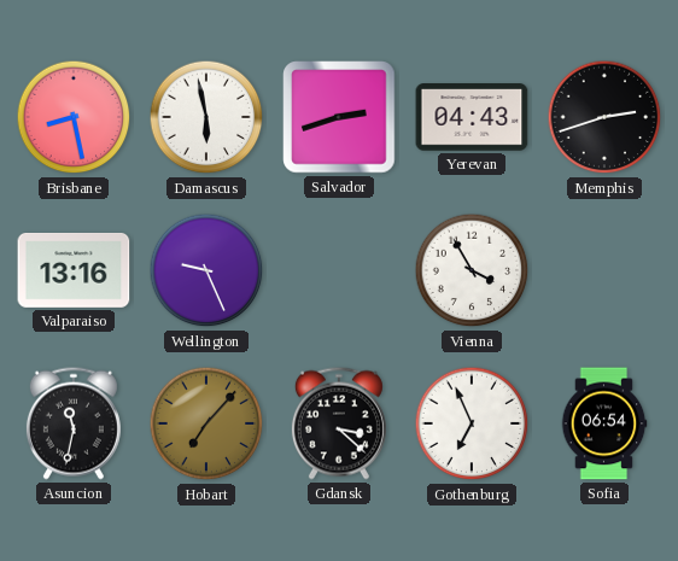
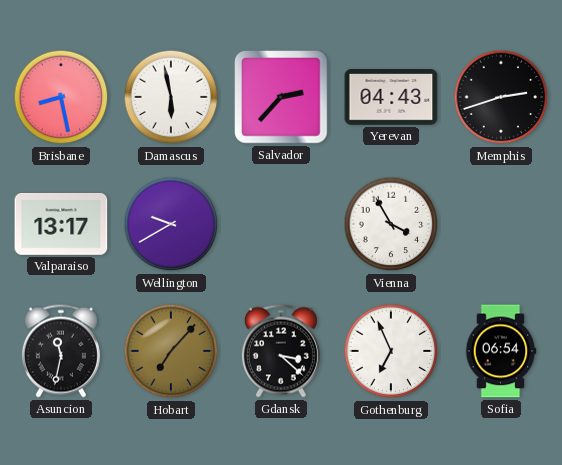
Salvador: 2:42 -> 2:37
Valparaiso: 13:16 -> 13:17
Wellington: 9:26 -> 9:40
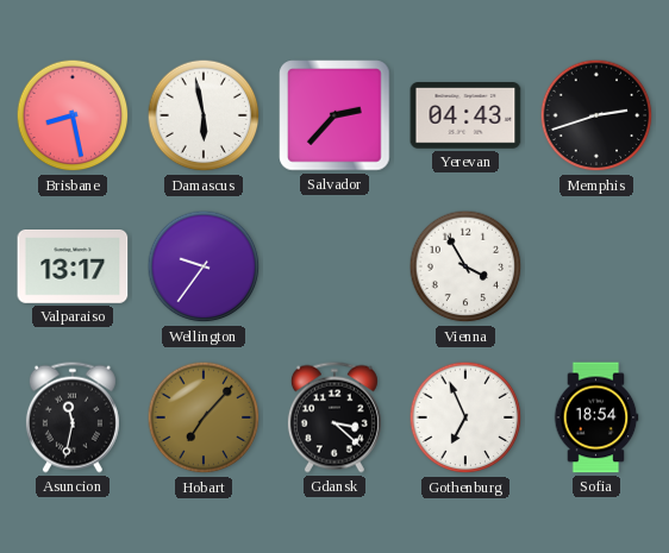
Wellington: 9:40 -> 9:36
Sofia: 06:54 -> 18:54
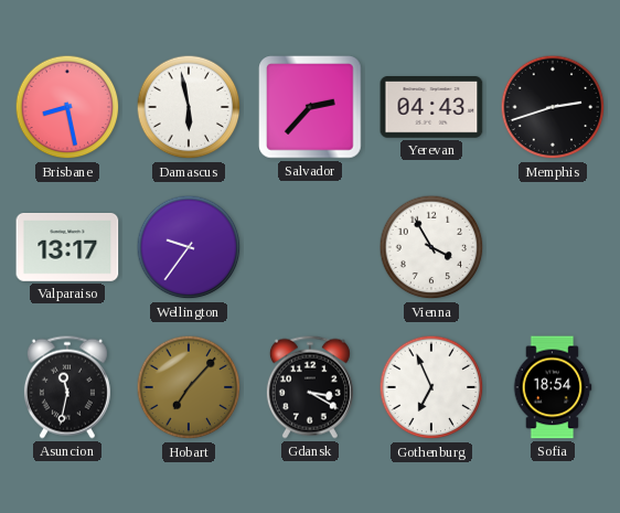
Gdansk: 3:22 -> 3:20
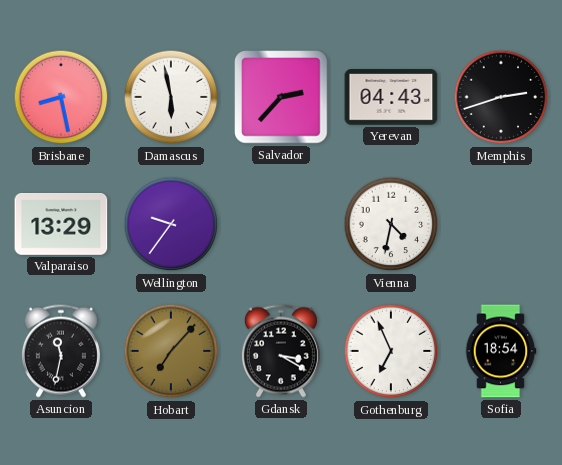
Valparaiso: 13:17 -> 13:29
Vienna: 3:55 -> 4:32
